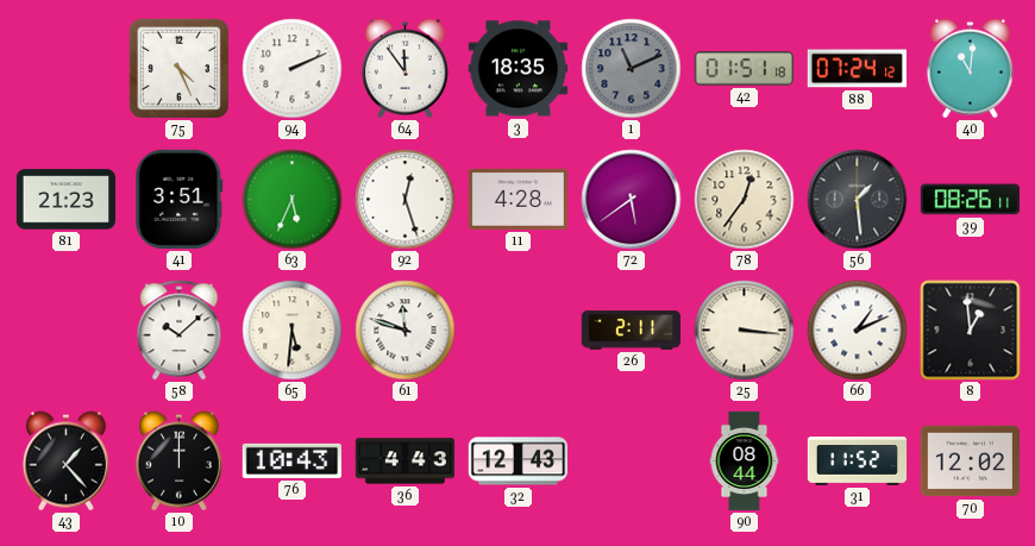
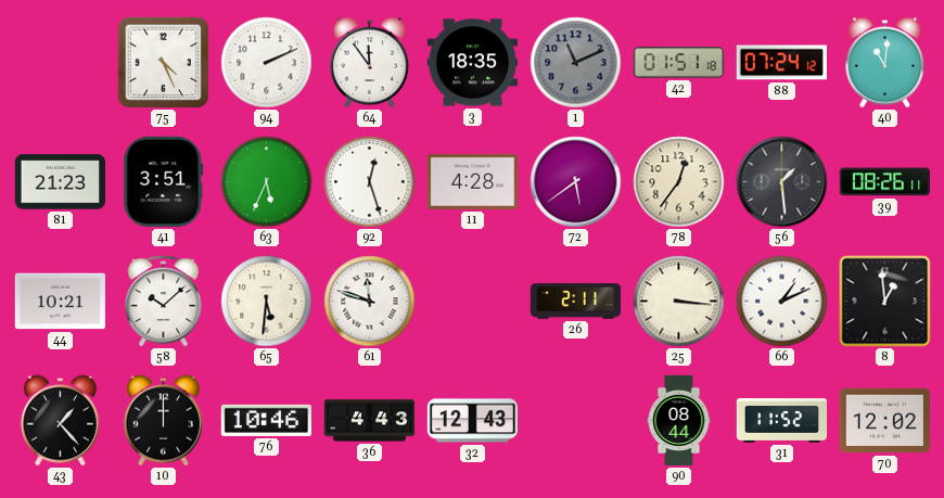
44: none -> 10:21
76: 10:43 -> 10:46
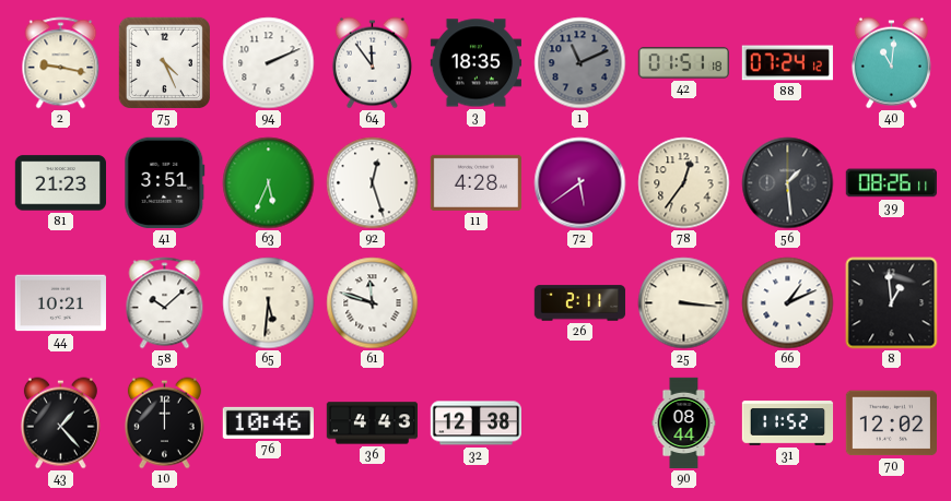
2: none -> 9:17
32: 12:43 -> 12:38
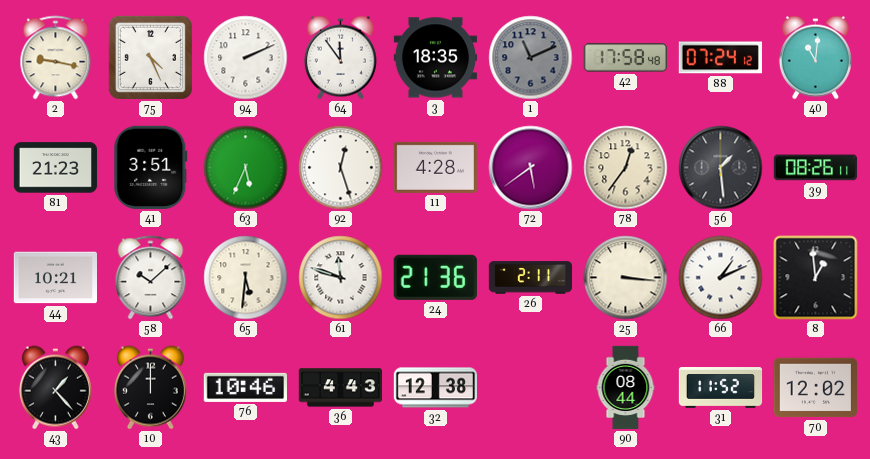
42: 01:51 -> 17:58
24: none -> 21:36
